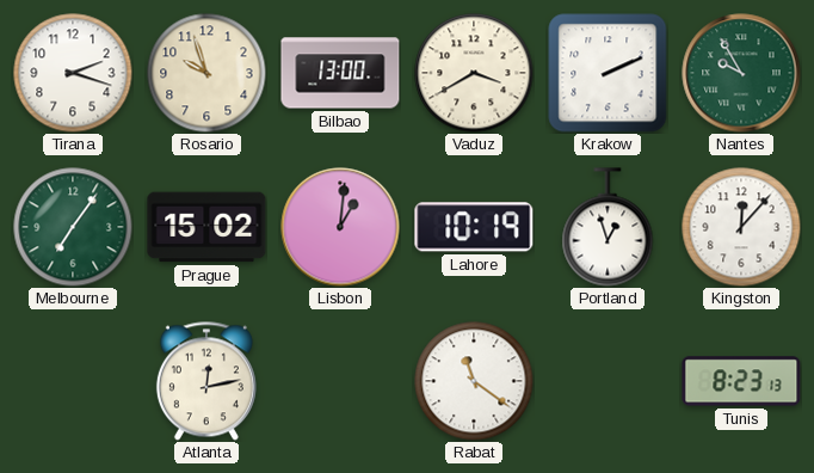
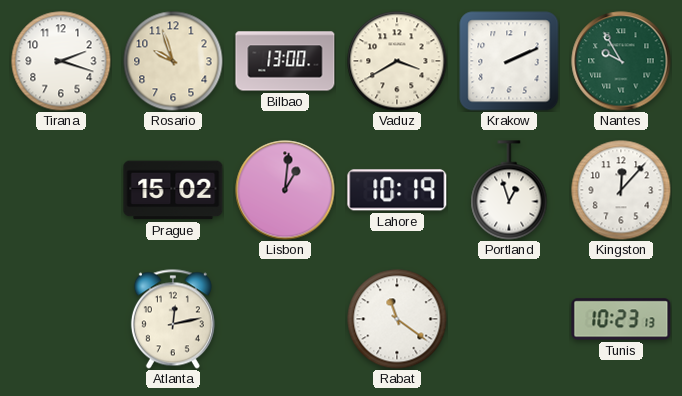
Melbourne: 7:06 -> none
Tunis: 8:23 -> 10:23
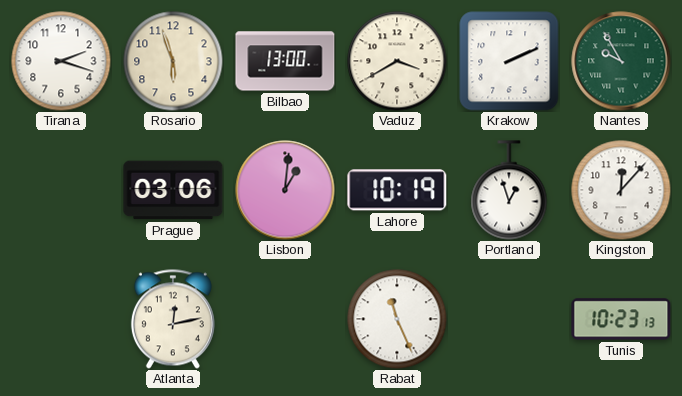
Rosario: 9:57 -> 5:57
Prague: 15:02 -> 03:06
Rabat: 11:21 -> 11:26
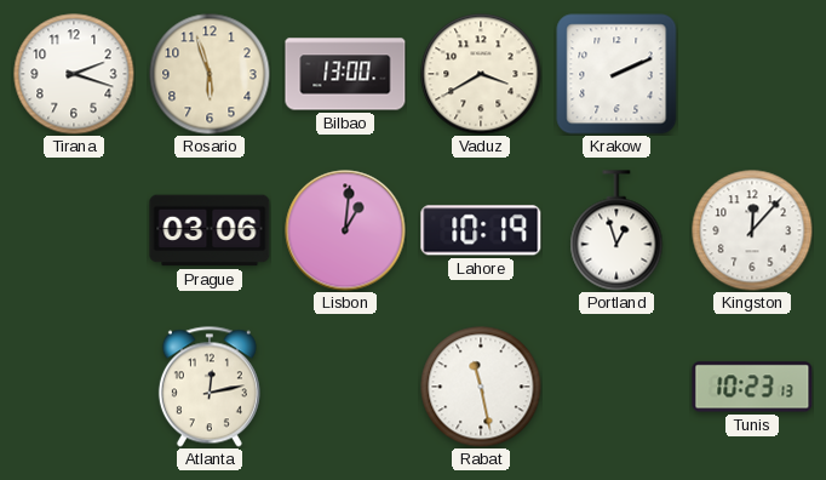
Nantes: 9:55 -> none
Rabat: 11:26 -> 11:28
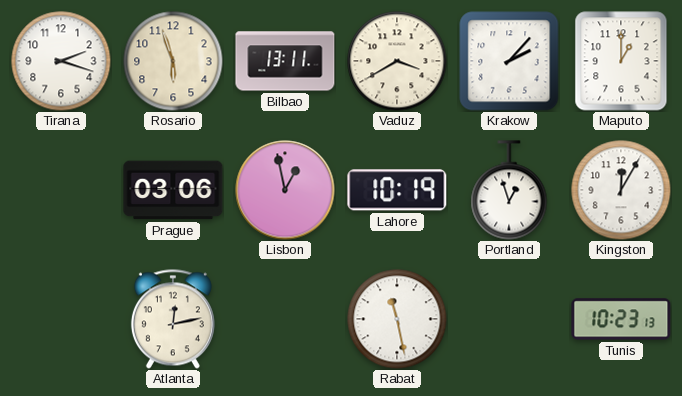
Bilbao: 13:00 -> 13:11
Krakow: 2:11 -> 2:07
Maputo: none -> 1:00
Lisbon: 1:01 -> 12:58
Kingston: 12:07 -> 12:05
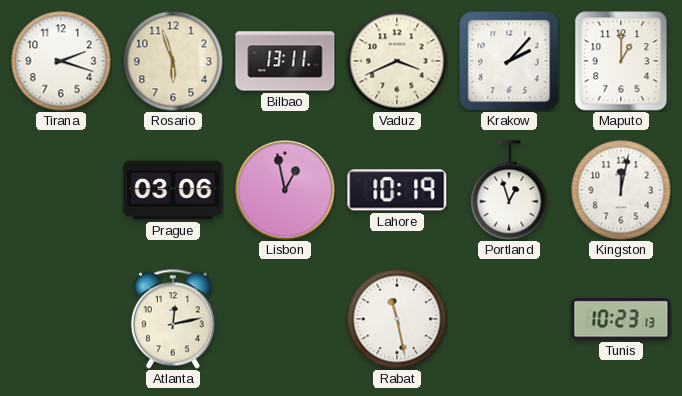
Vaduz: 3:40 -> 3:41
Kingston: 12:05 -> 12:02
